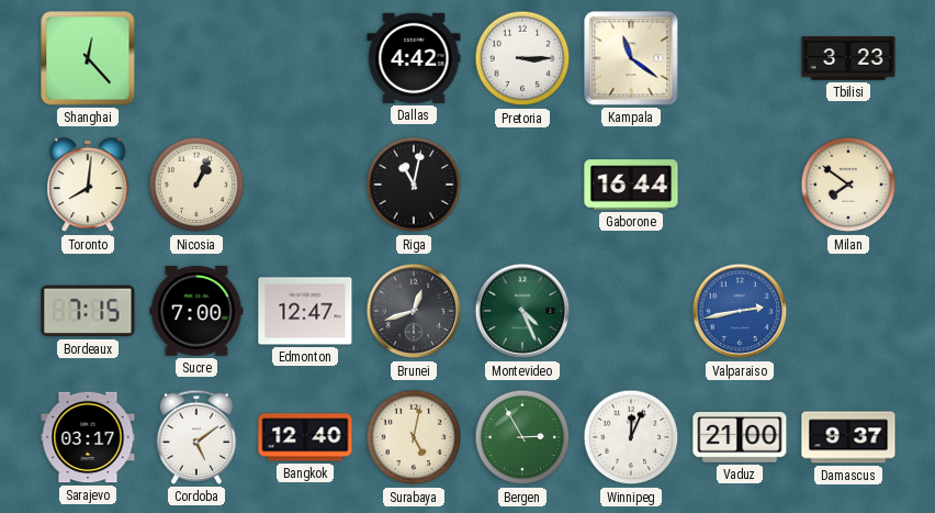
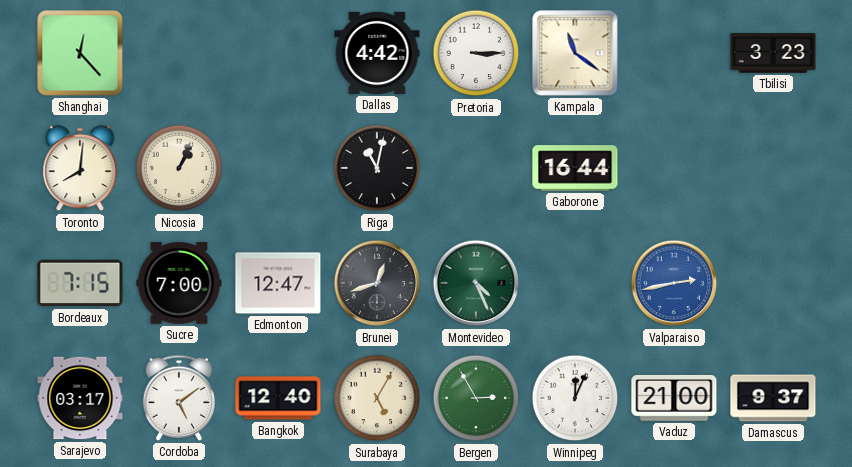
Milan: 7:51 -> none
Surabaya: 5:02 -> 5:05
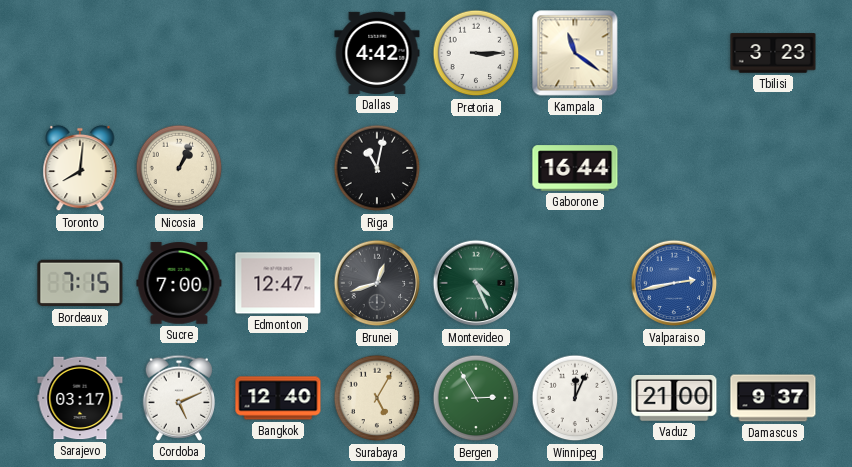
Shanghai: 12:23 -> none
Cordoba: 5:09 -> 5:11
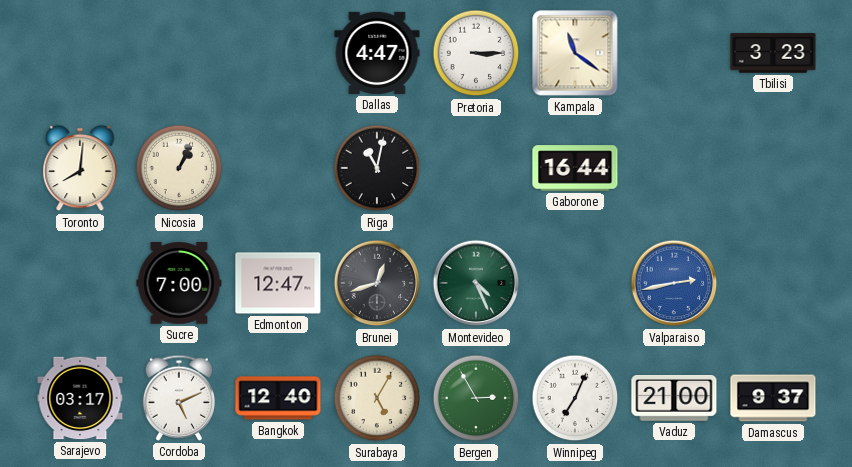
Dallas: 4:42 -> 4:47
Bordeaux: 7:15 -> none
Winnipeg: 12:04 -> 7:04
